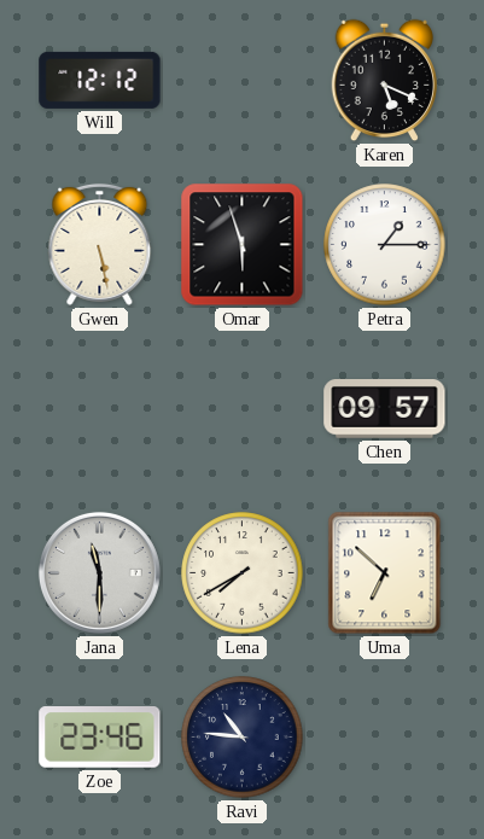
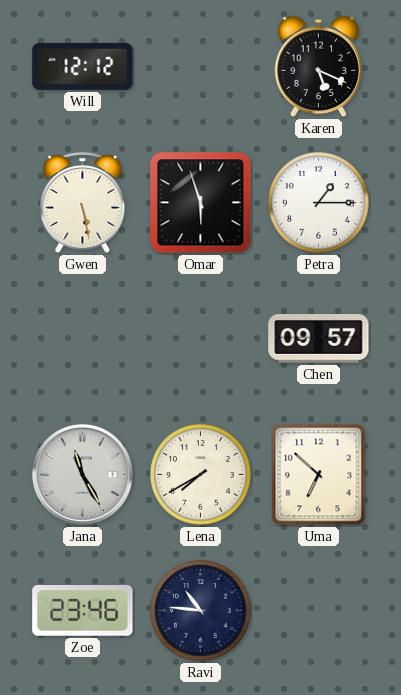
Jana: 11:30 -> 11:25
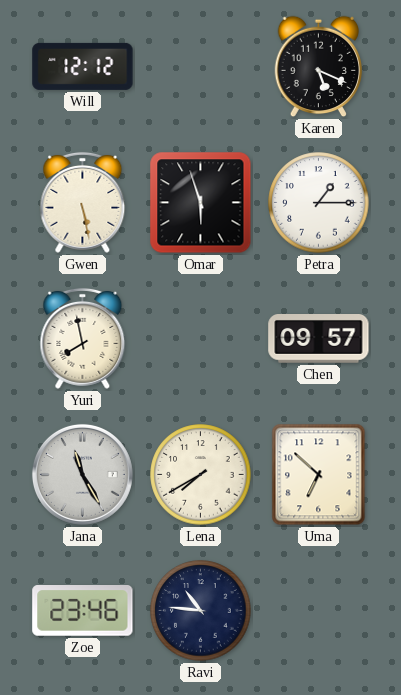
Yuri: none -> 7:58
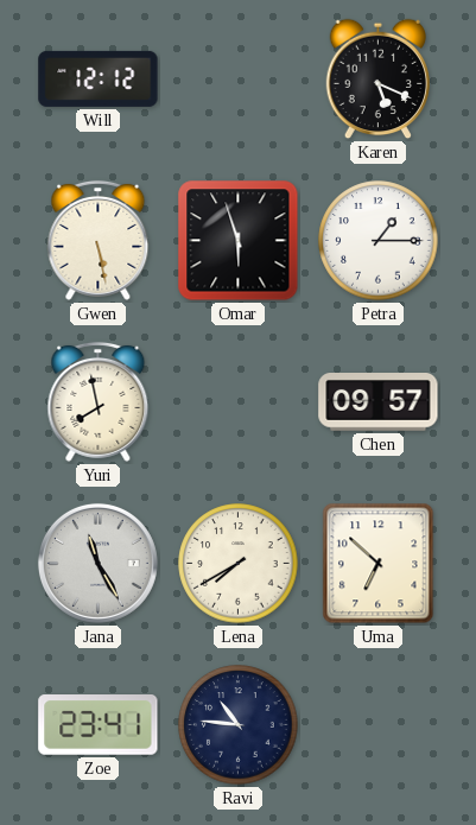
Zoe: 23:46 -> 23:41
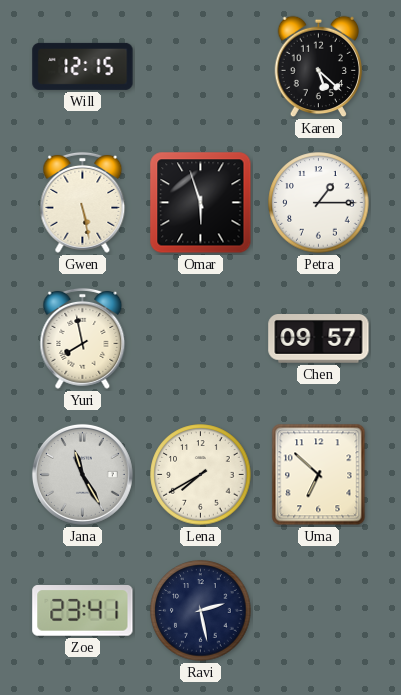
Will: 12:12 -> 12:15
Karen: 5:19 -> 5:22
Ravi: 10:46 -> 2:28
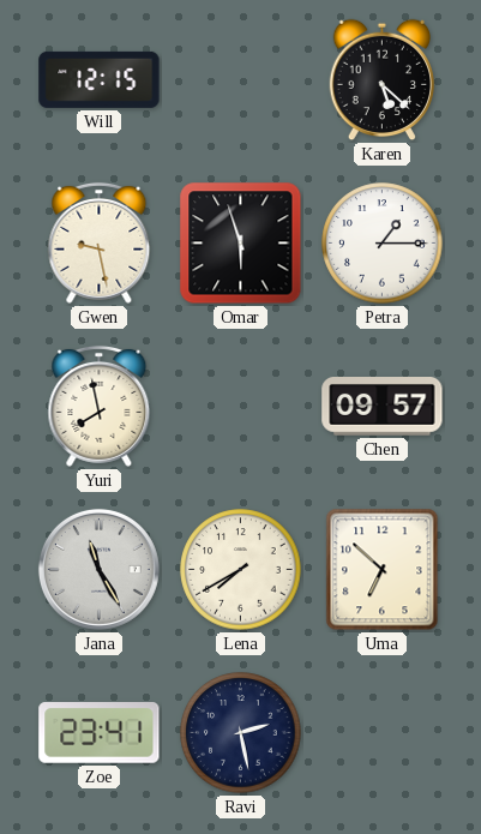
Gwen: 5:28 -> 9:28
